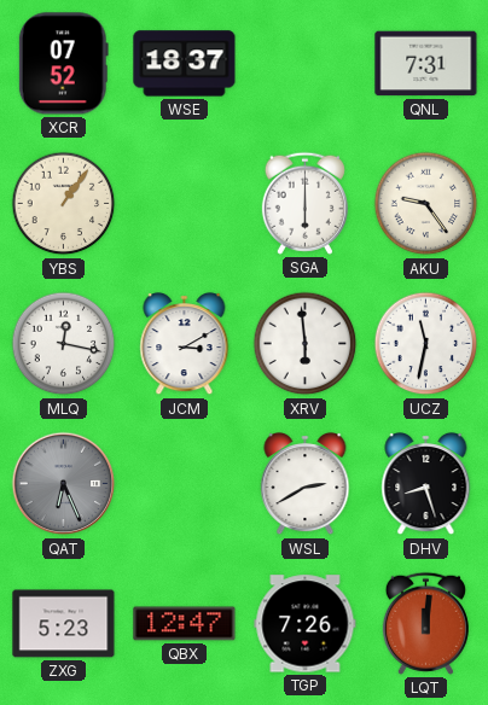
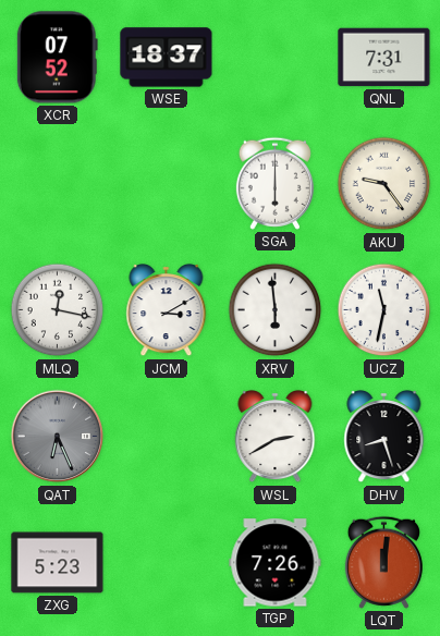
YBS: 1:06 -> none
QBX: 12:47 -> none
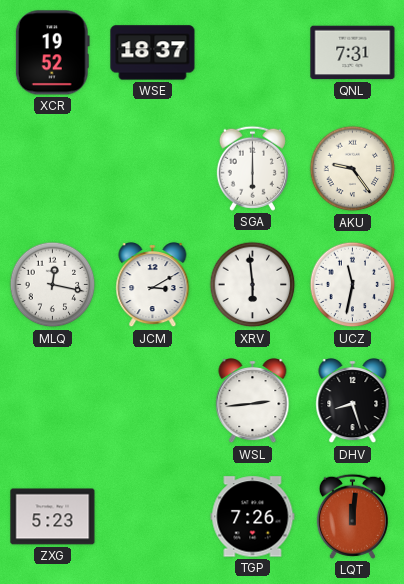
XCR: 07:52 -> 19:52
QAT: 6:26 -> none
WSL: 2:40 -> 2:44
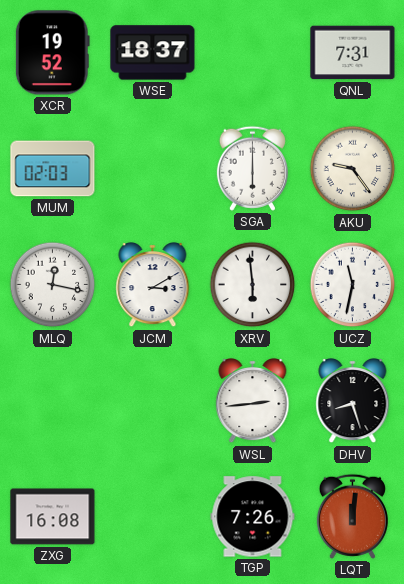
MUM: none -> 02:03
ZXG: 5:23 -> 16:08
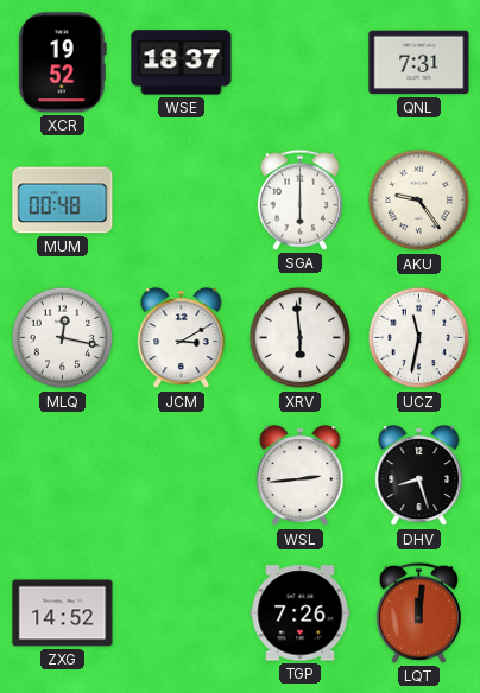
MUM: 02:03 -> 00:48
ZXG: 16:08 -> 14:52
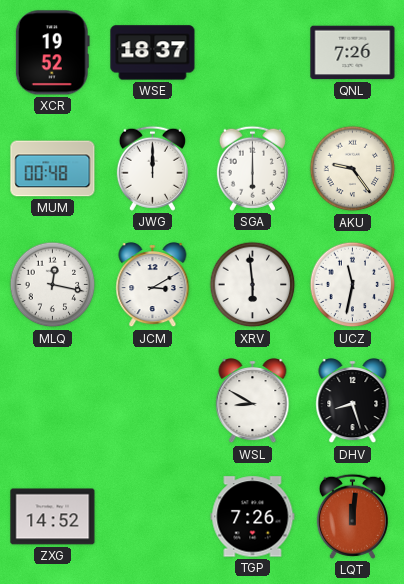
QNL: 7:31 -> 7:26
JWG: none -> 12:00
WSL: 2:44 -> 8:50
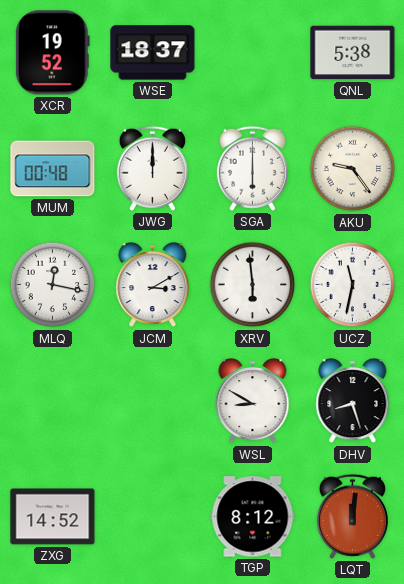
QNL: 7:26 -> 5:38
TGP: 7:26 -> 8:12
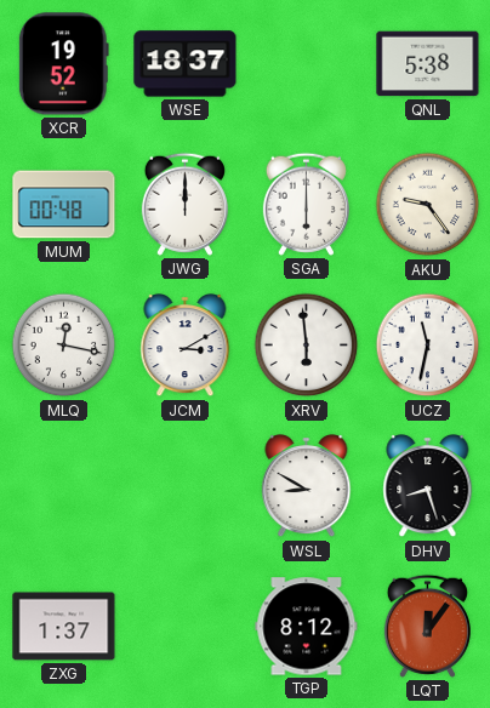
ZXG: 14:52 -> 1:37
LQT: 12:01 -> 12:06
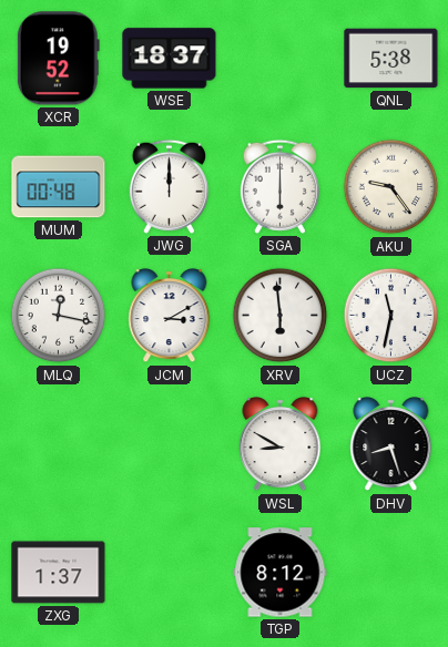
LQT: 12:06 -> none
